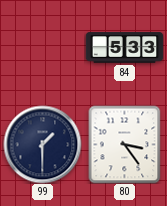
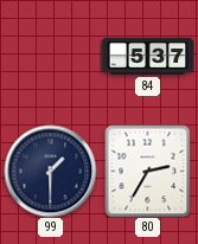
84: 5:33 -> 5:37
80: 3:24 -> 2:35
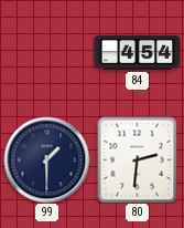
84: 5:37 -> 4:54
80: 2:35 -> 2:31
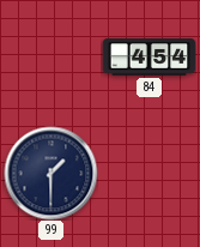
80: 2:31 -> none
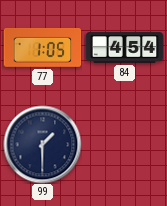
77: none -> 1:05
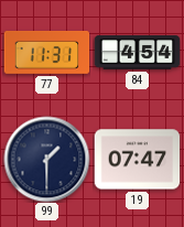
77: 1:05 -> 11:31
19: none -> 07:47
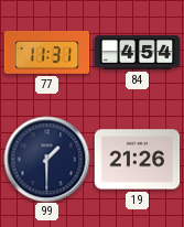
19: 07:47 -> 21:26
